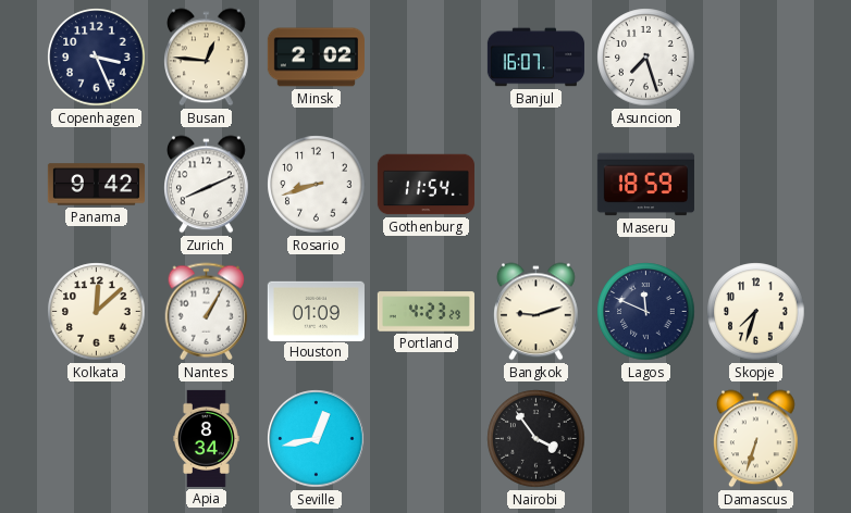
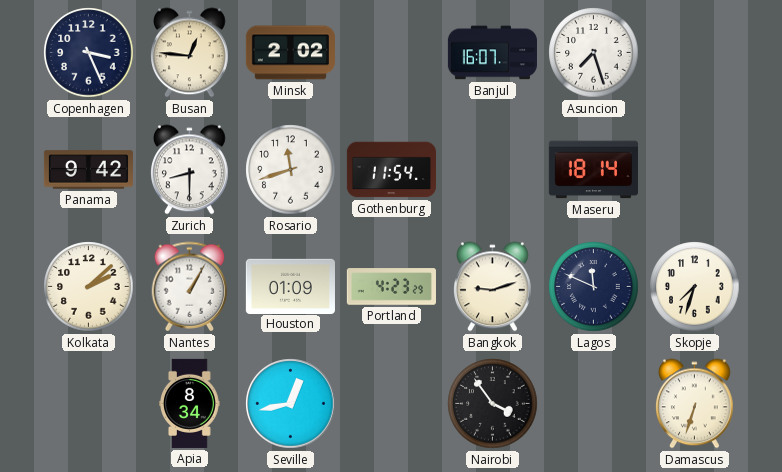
Zurich: 8:11 -> 8:30
Rosario: 8:42 -> 11:42
Maseru: 18:59 -> 18:14
Kolkata: 12:08 -> 2:08
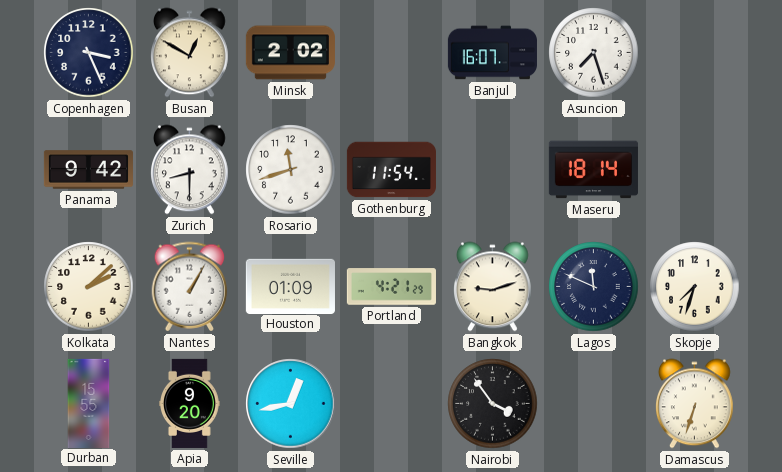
Busan: 12:46 -> 12:50
Portland: 4:23 -> 4:21
Durban: none -> 15:55
Apia: 8:34 -> 9:20
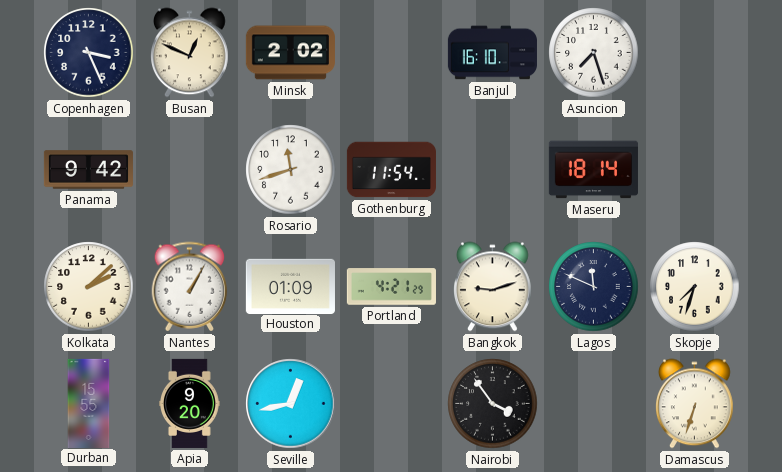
Busan: 12:50 -> 12:49
Banjul: 16:07 -> 16:10
Zurich: 8:30 -> none
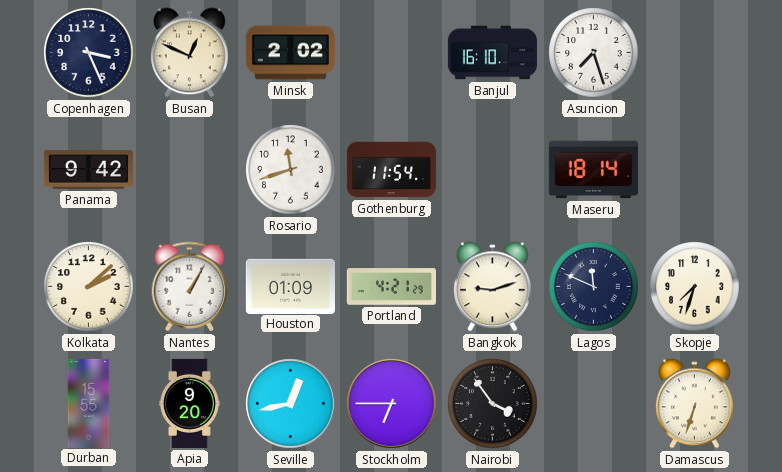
Stockholm: none -> 6:45
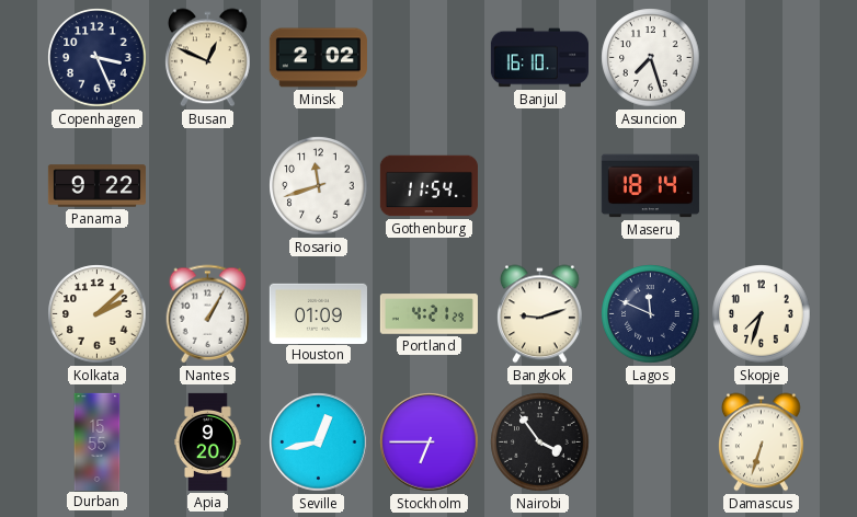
Panama: 9:42 -> 9:22
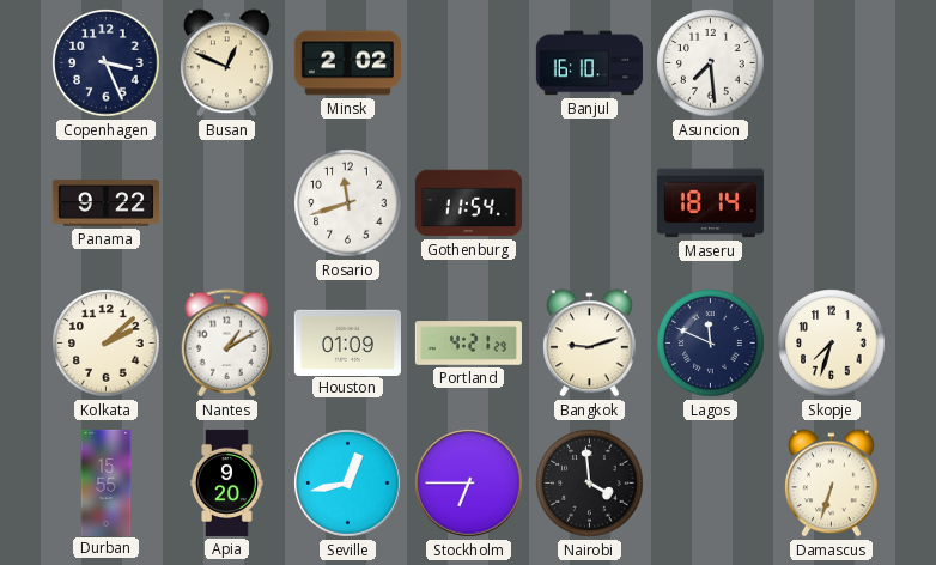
Asuncion: 7:27 -> 7:29
Nantes: 1:05 -> 1:10
Nairobi: 3:54 -> 3:59
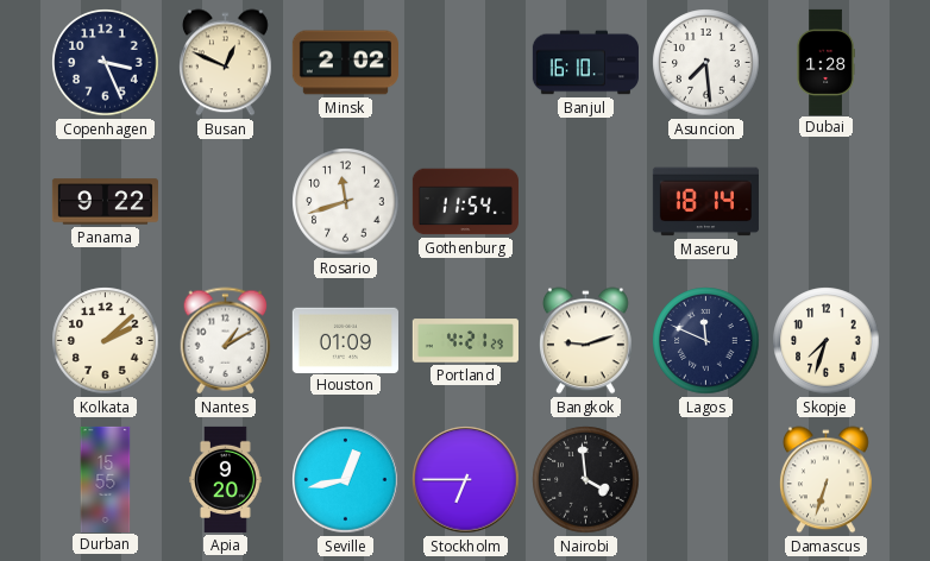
Dubai: none -> 1:28
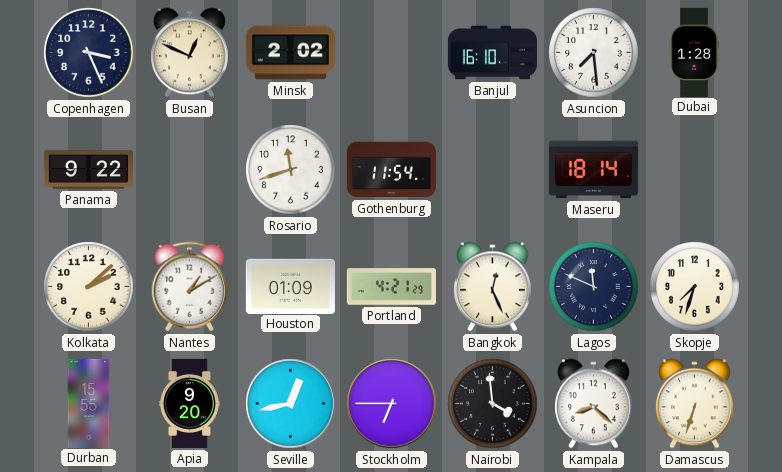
Bangkok: 9:12 -> 12:26
Kampala: none -> 8:22
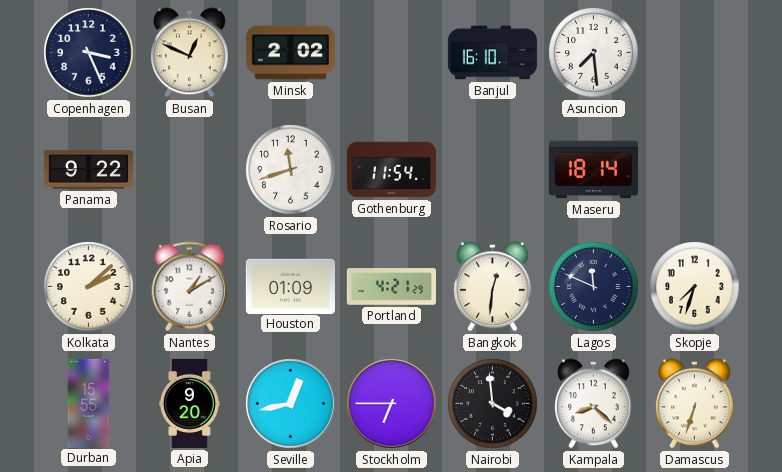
Dubai: 1:28 -> none
Bangkok: 12:26 -> 12:31
